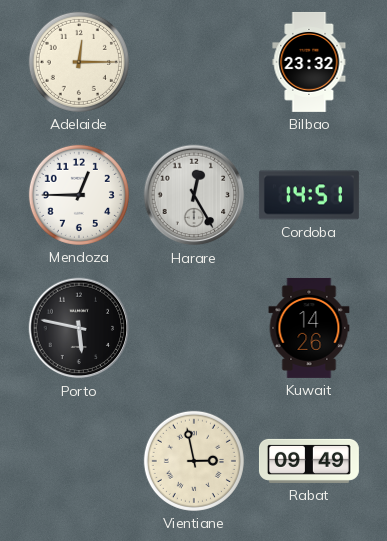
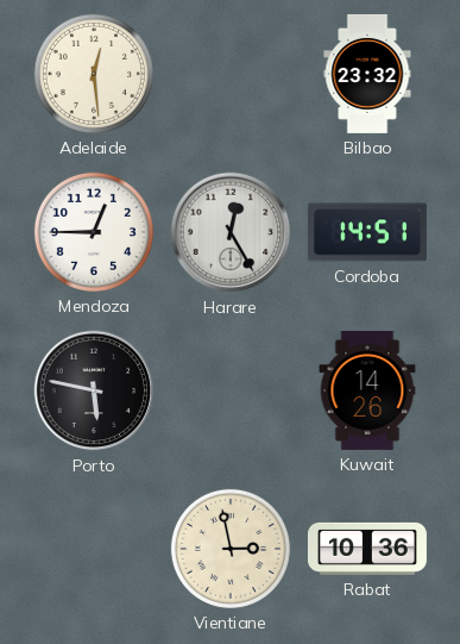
Adelaide: 12:15 -> 12:29
Rabat: 09:49 -> 10:36
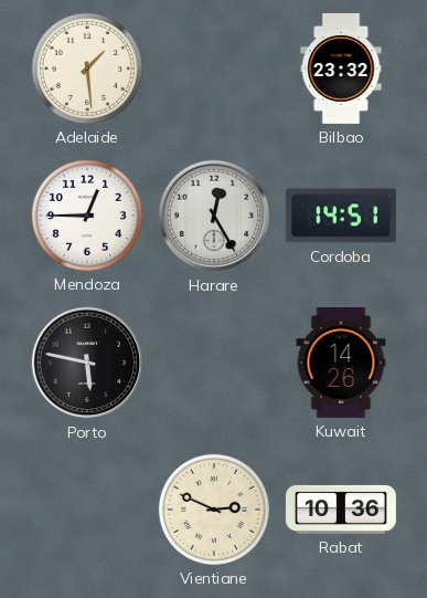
Adelaide: 12:29 -> 1:29
Vientiane: 2:58 -> 2:49
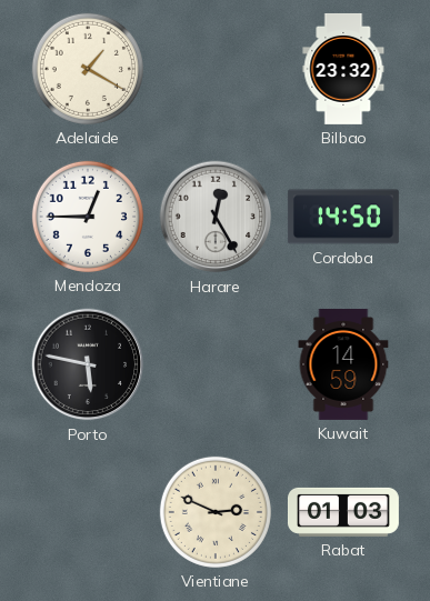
Adelaide: 1:29 -> 1:20
Cordoba: 14:51 -> 14:50
Kuwait: 14:26 -> 14:59
Rabat: 10:36 -> 01:03
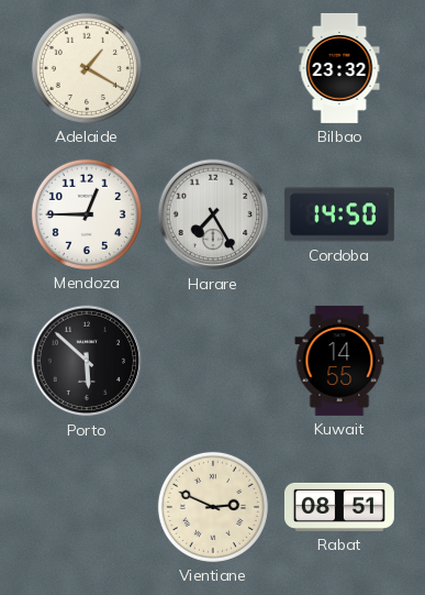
Harare: 12:25 -> 7:25
Porto: 5:47 -> 5:52
Kuwait: 14:59 -> 14:55
Rabat: 01:03 -> 08:51
